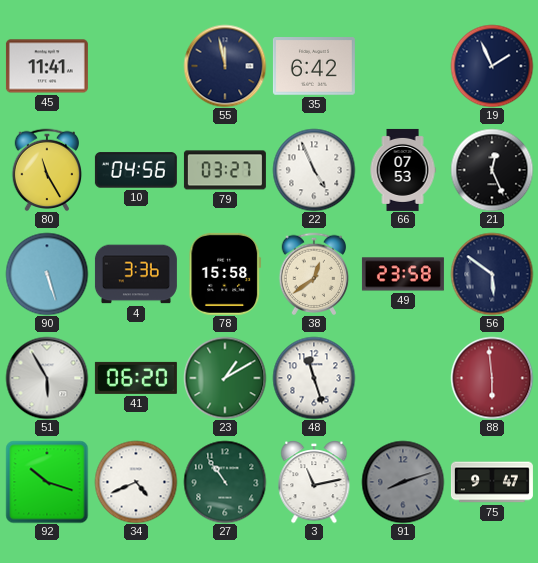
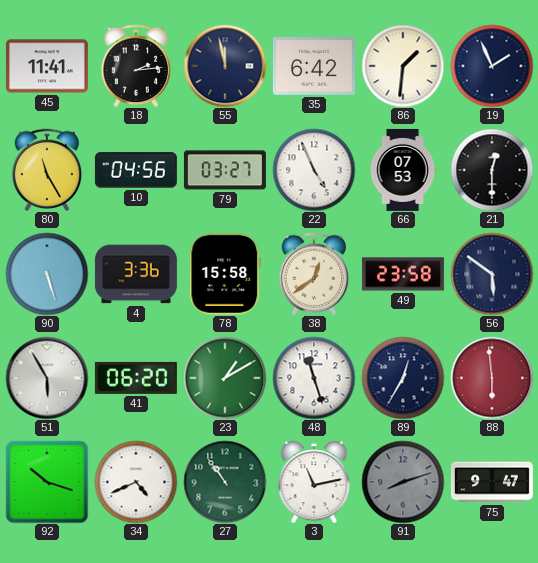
18: none -> 2:14
86: none -> 1:31
21: 12:26 -> 12:30
89: none -> 12:35
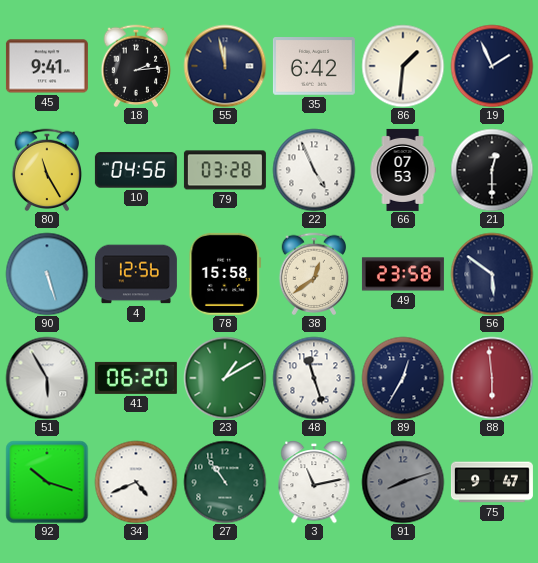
45: 11:41 -> 9:41
79: 03:27 -> 03:28
4: 3:36 -> 12:56
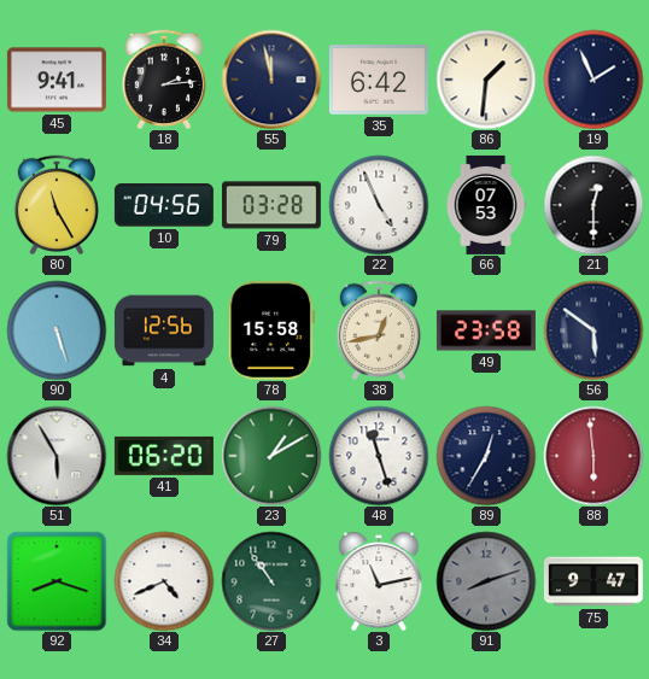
38: 12:39 -> 12:43
92: 10:18 -> 8:18
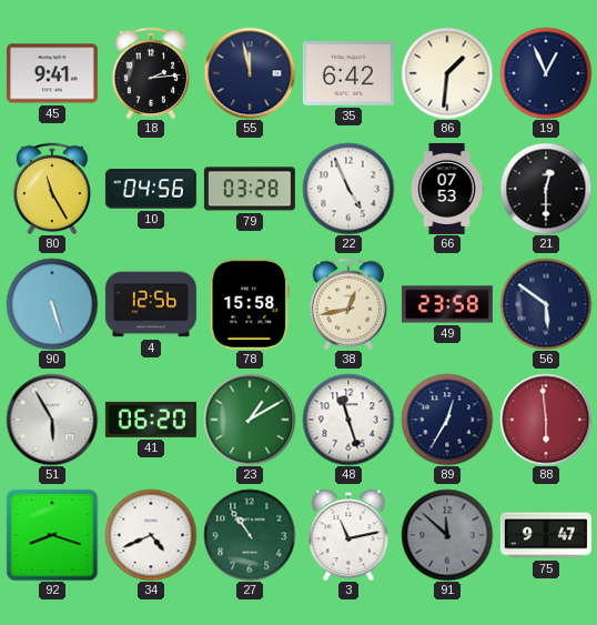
19: 1:56 -> 12:56
91: 8:12 -> 11:52
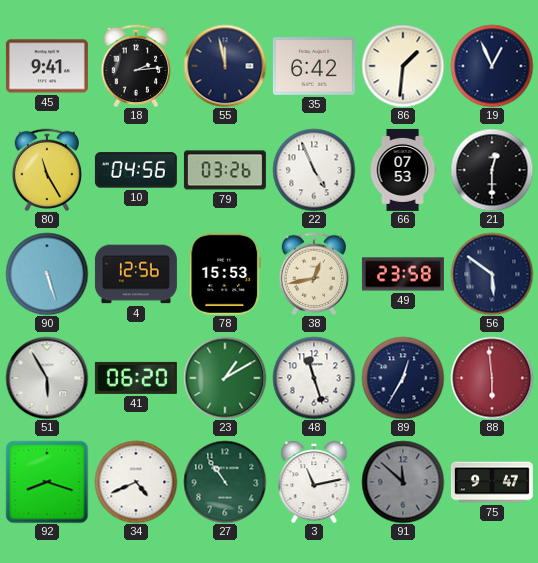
79: 03:28 -> 03:26
78: 15:58 -> 15:53
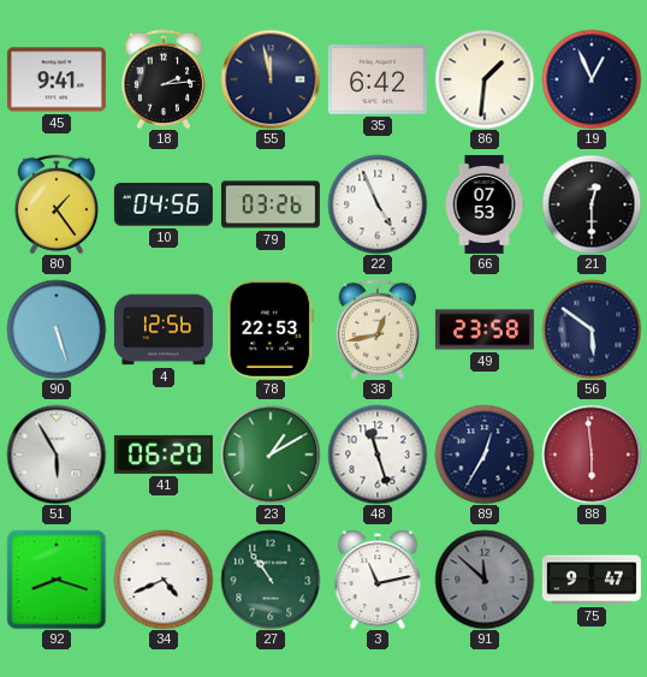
80: 11:25 -> 1:24
78: 15:53 -> 22:53
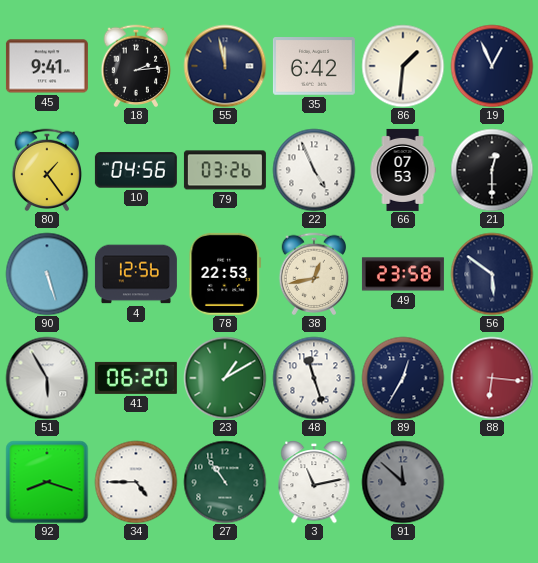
88: 5:59 -> 6:16
34: 4:41 -> 4:45
75: 9:47 -> none
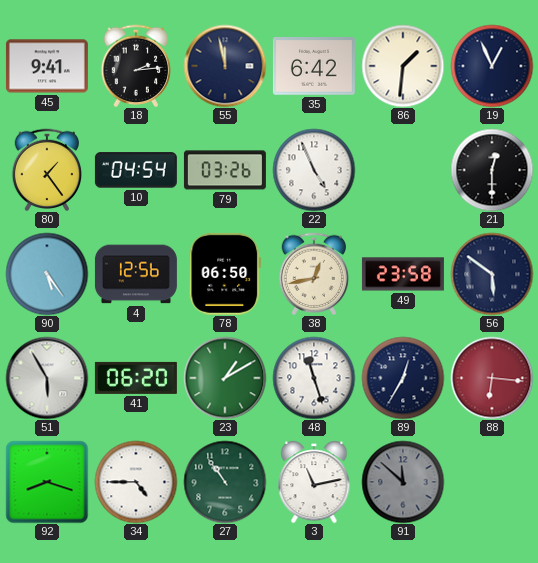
10: 04:56 -> 04:54
66: 07:53 -> none
90: 5:27 -> 5:24
78: 22:53 -> 06:50
